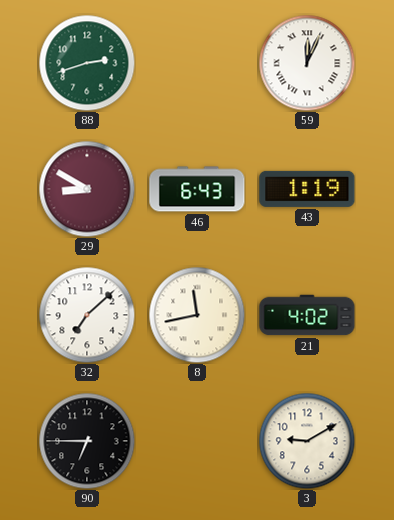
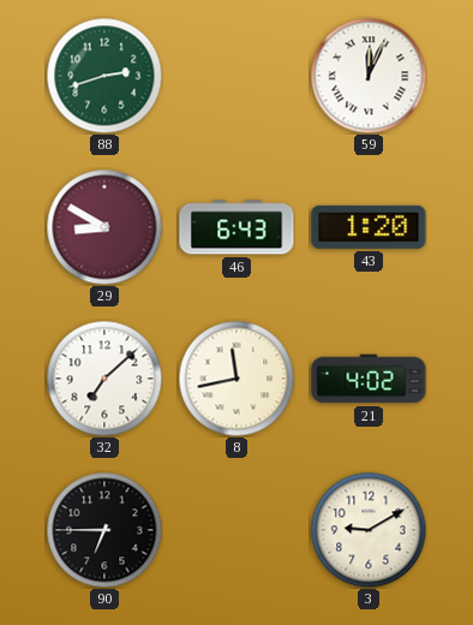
43: 1:19 -> 1:20
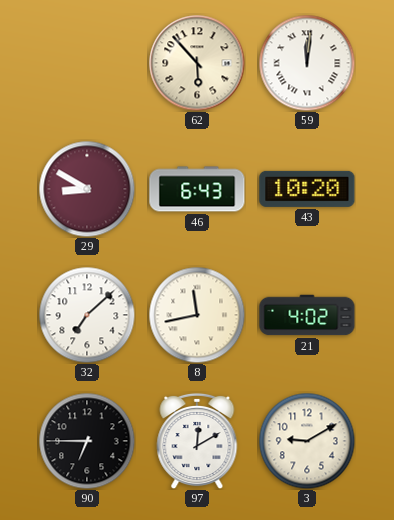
88: 2:42 -> none
62: none -> 5:53
59: 12:04 -> 12:01
43: 1:20 -> 10:20
97: none -> 12:10
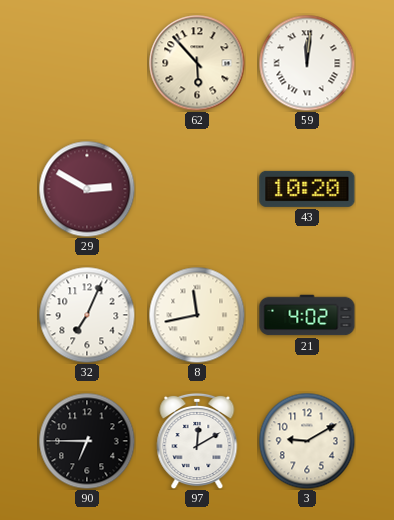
29: 8:50 -> 2:50
46: 6:43 -> none
32: 7:08 -> 7:04
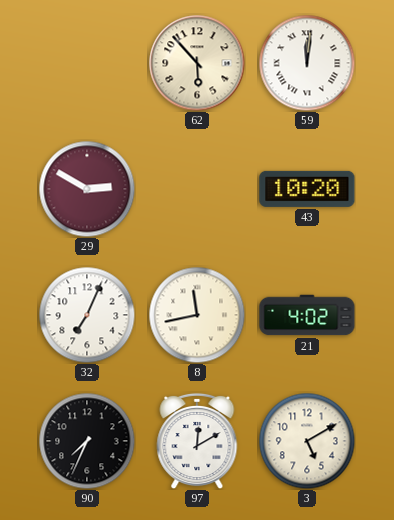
90: 6:45 -> 7:34
3: 9:10 -> 5:10
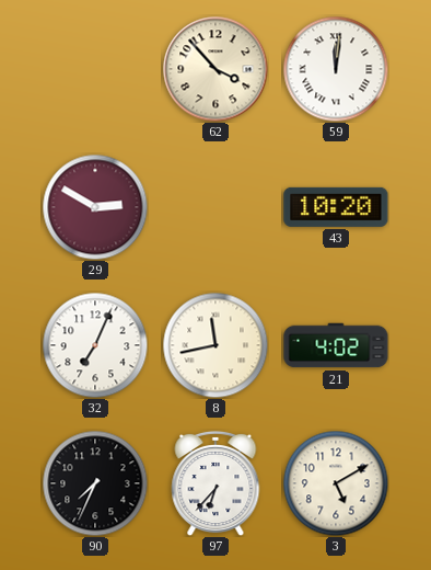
62: 5:53 -> 3:53
97: 12:10 -> 6:37
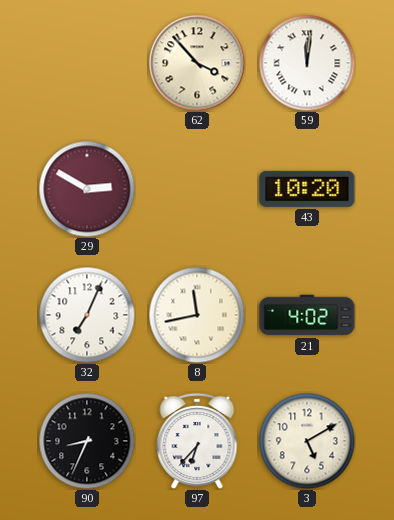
90: 7:34 -> 8:34
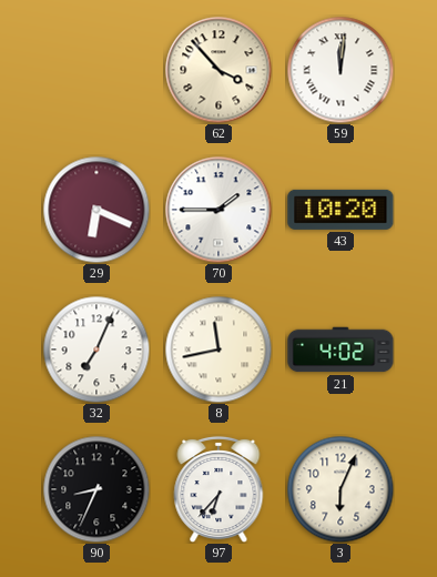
29: 2:50 -> 6:19
70: none -> 1:45
3: 5:10 -> 6:04
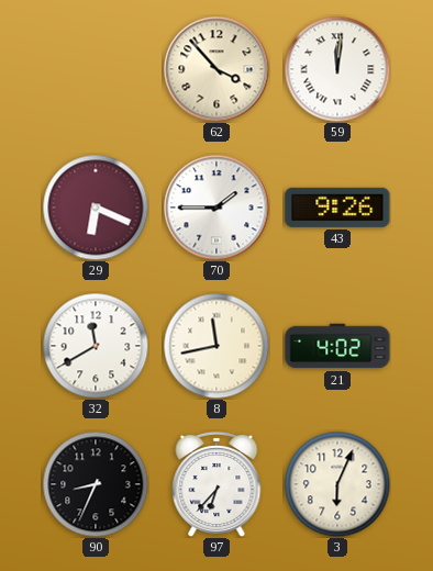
43: 10:20 -> 9:26
32: 7:04 -> 11:40
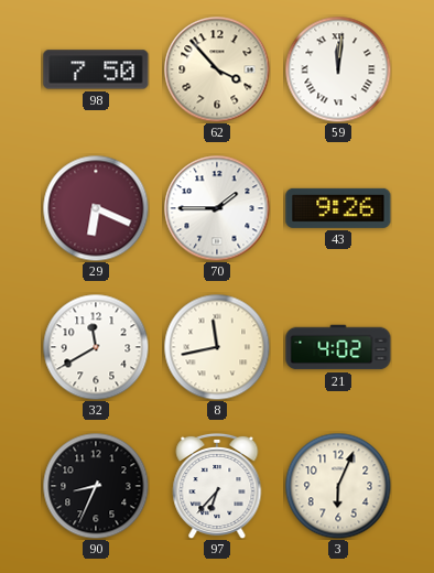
98: none -> 7:50
